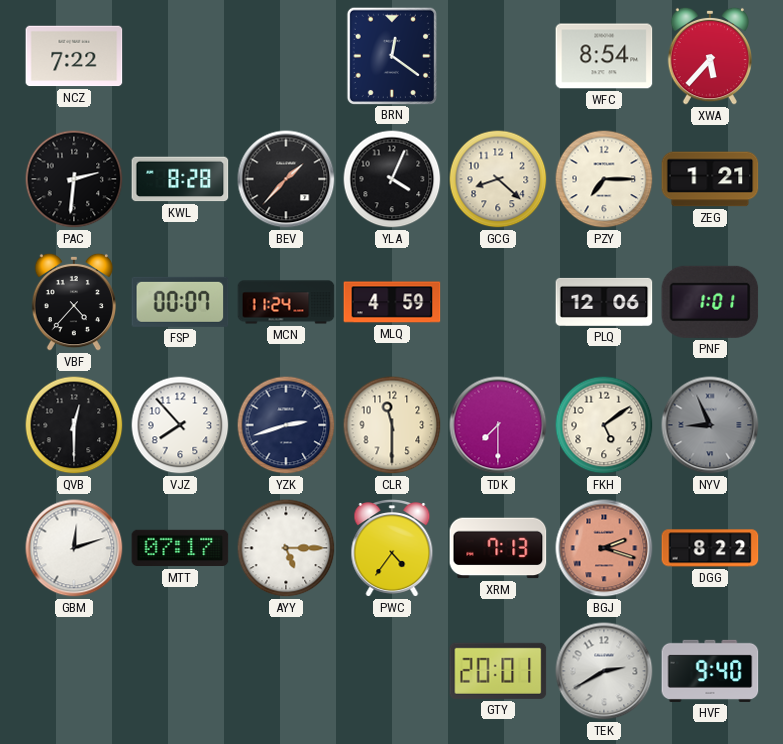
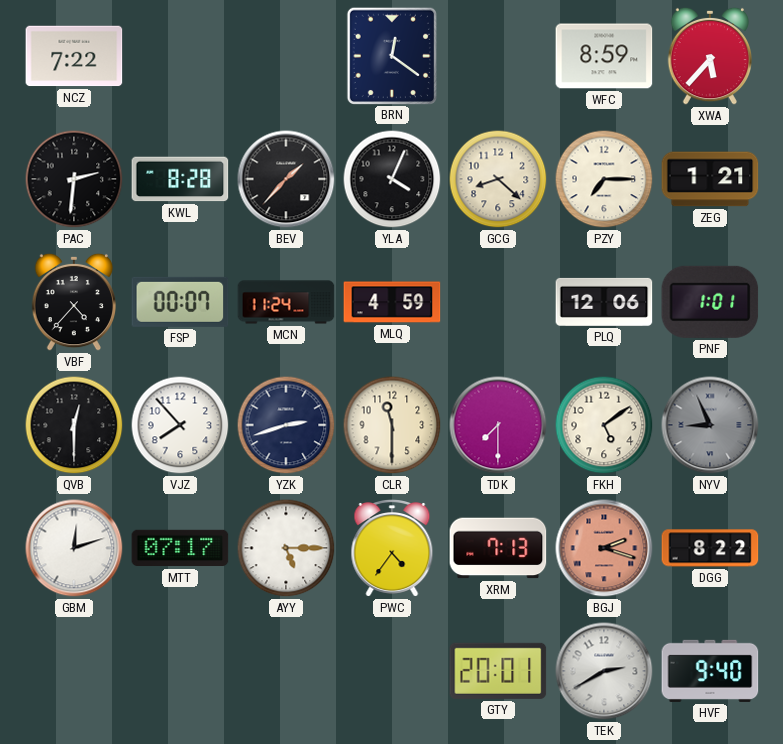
WFC: 8:54 -> 8:59
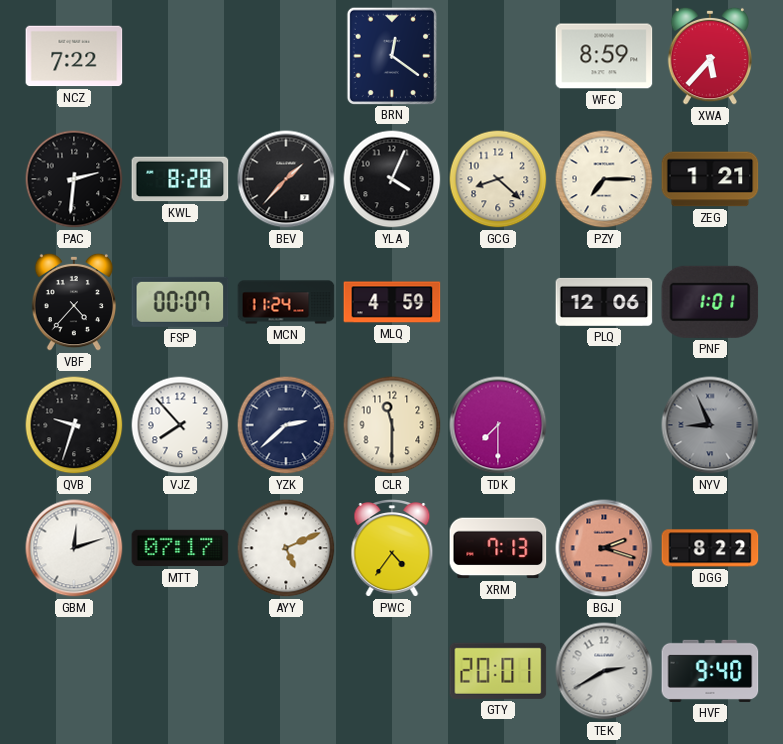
QVB: 12:30 -> 9:33
YZK: 2:42 -> 2:38
FKH: 5:09 -> none
AYY: 5:15 -> 5:11
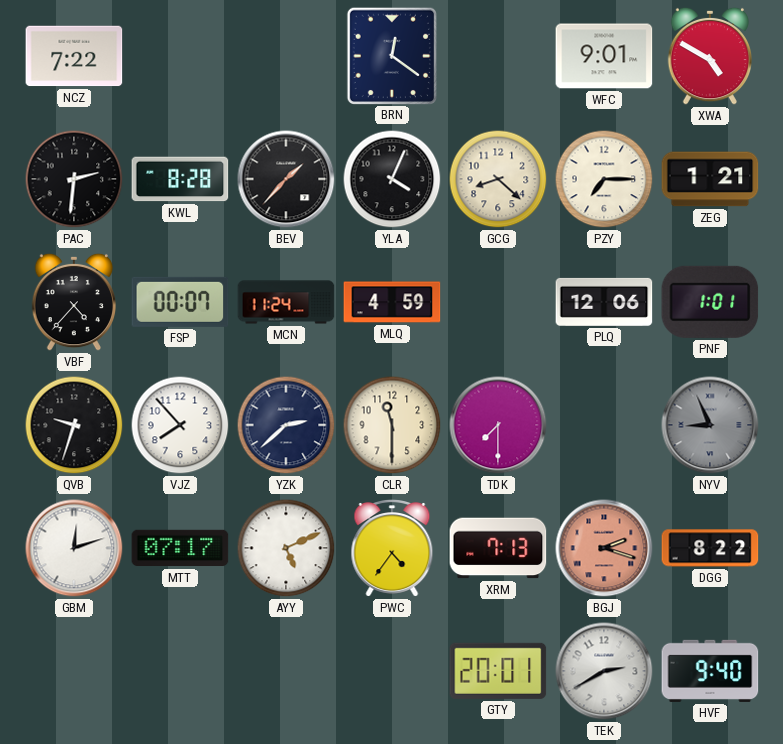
WFC: 8:59 -> 9:01
XWA: 5:37 -> 4:50
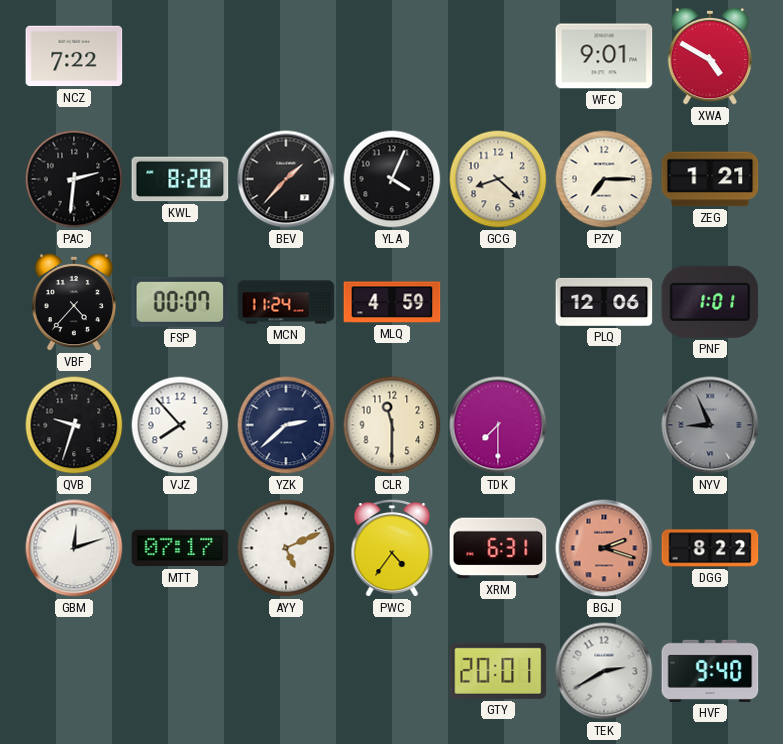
BRN: 12:21 -> none
XRM: 7:13 -> 6:31
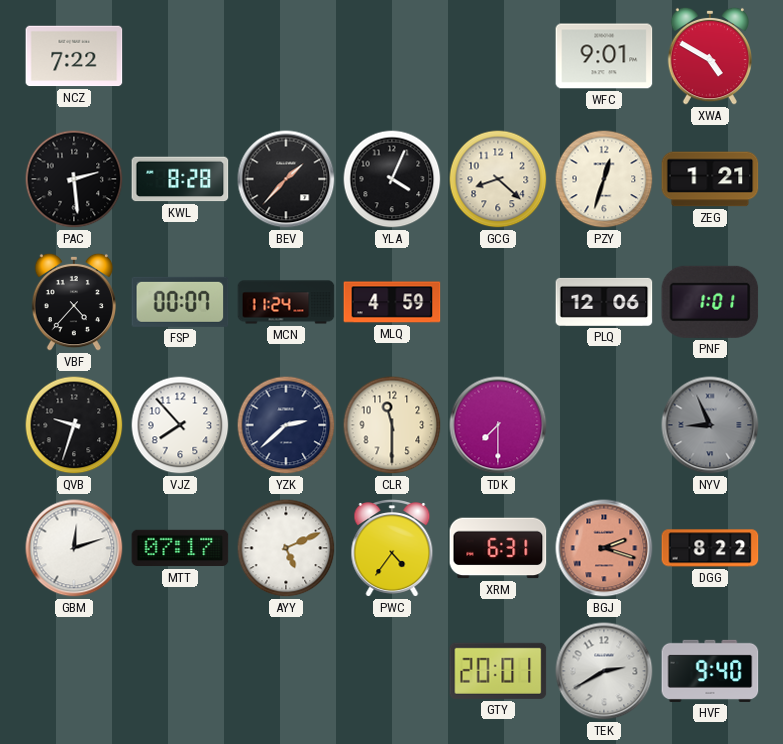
PAC: 2:31 -> 2:29
PZY: 7:15 -> 12:33
